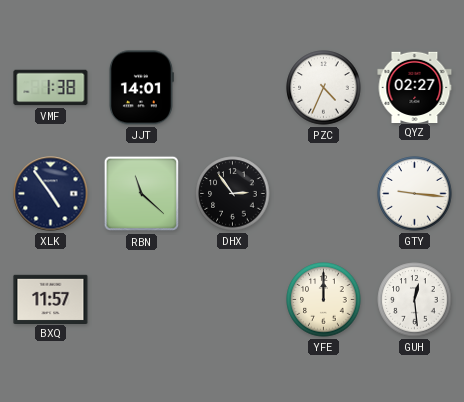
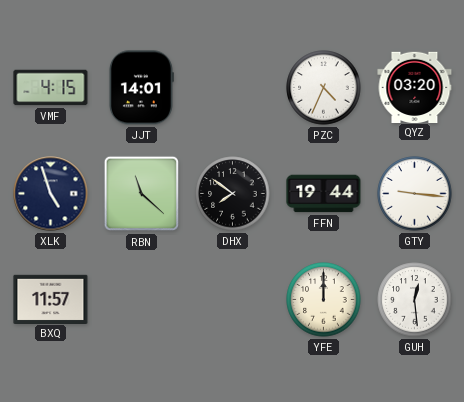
VMF: 1:38 -> 4:15
QYZ: 02:27 -> 03:20
XLK: 4:54 -> 4:57
DHX: 2:54 -> 7:51
FFN: none -> 19:44
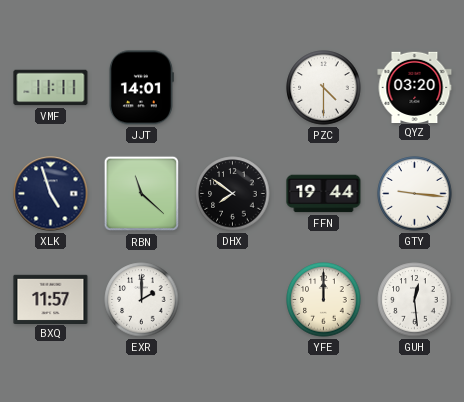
VMF: 4:15 -> 11:11
PZC: 4:34 -> 4:30
EXR: none -> 2:00
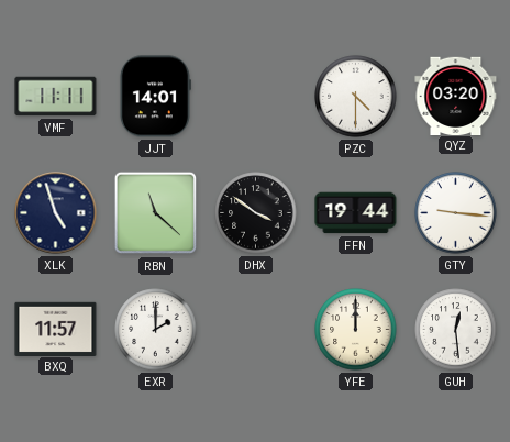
DHX: 7:51 -> 3:51
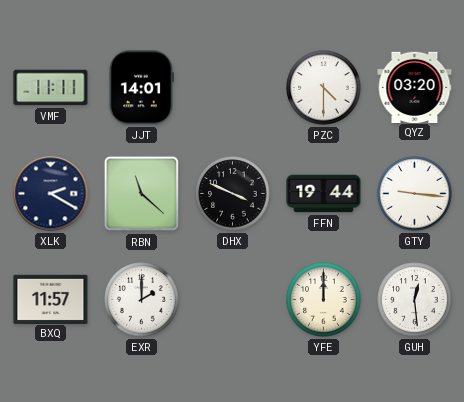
XLK: 4:57 -> 2:20
DHX: 3:51 -> 3:49
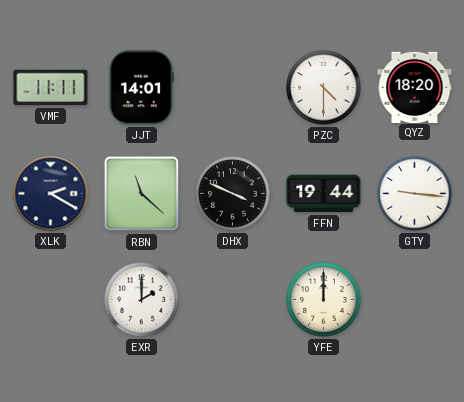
QYZ: 03:20 -> 18:20
BXQ: 11:57 -> none
GUH: 12:29 -> none
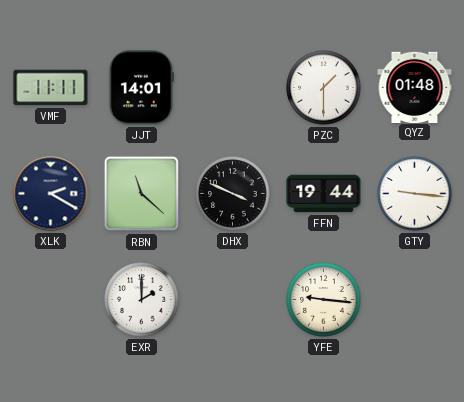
PZC: 4:30 -> 1:30
QYZ: 18:20 -> 01:48
YFE: 12:00 -> 9:16
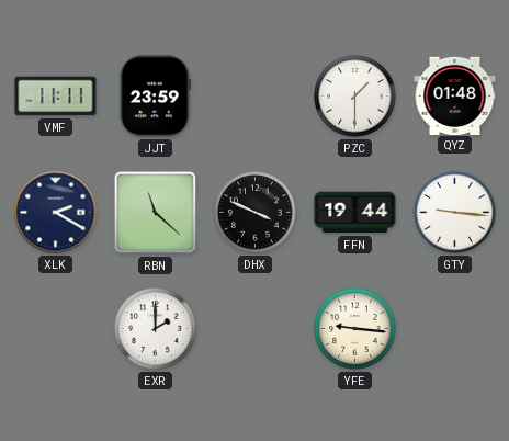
JJT: 14:01 -> 23:59
